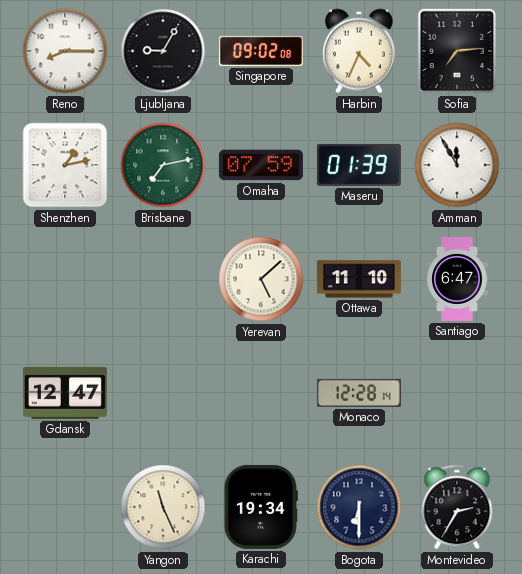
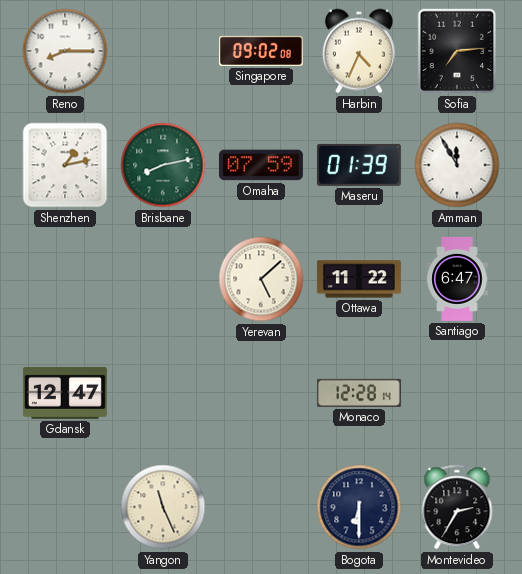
Ljubljana: 9:05 -> none
Brisbane: 7:13 -> 8:13
Ottawa: 11:10 -> 11:22
Karachi: 19:34 -> none
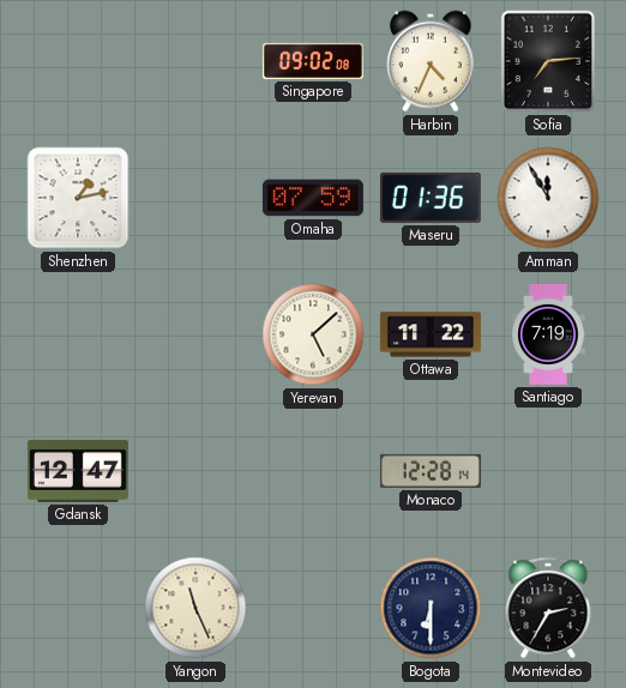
Reno: 8:15 -> none
Brisbane: 8:13 -> none
Maseru: 01:39 -> 01:36
Santiago: 6:47 -> 7:19
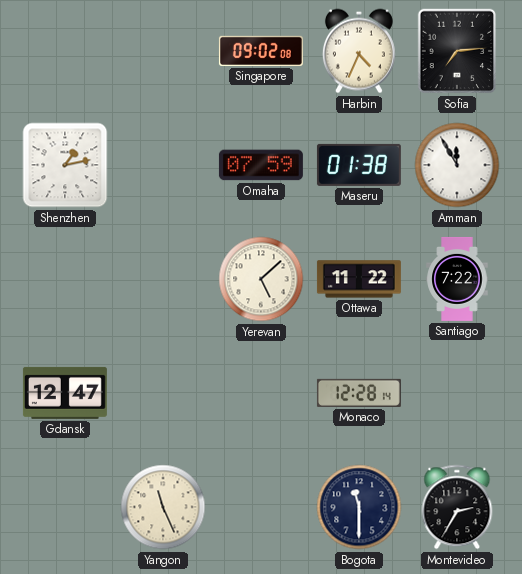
Maseru: 01:36 -> 01:38
Santiago: 7:19 -> 7:22
Bogota: 6:30 -> 11:30
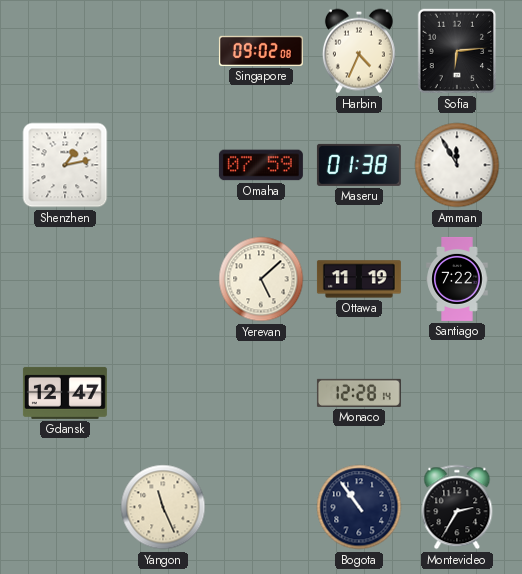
Sofia: 7:14 -> 6:14
Ottawa: 11:22 -> 11:19
Bogota: 11:30 -> 10:54
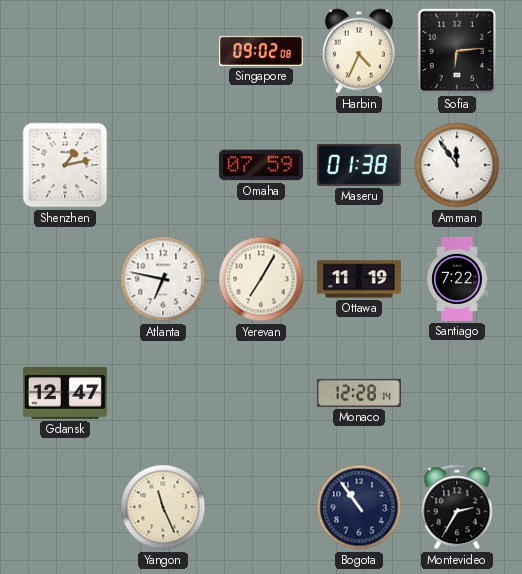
Amman: 11:55 -> 11:54
Atlanta: none -> 6:47
Yerevan: 5:08 -> 7:05
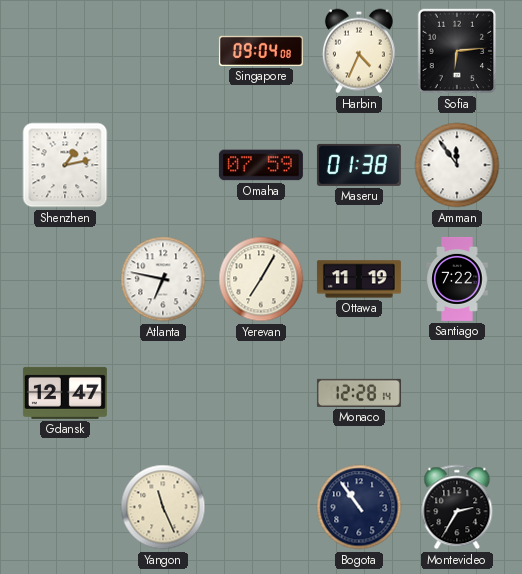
Singapore: 09:02 -> 09:04
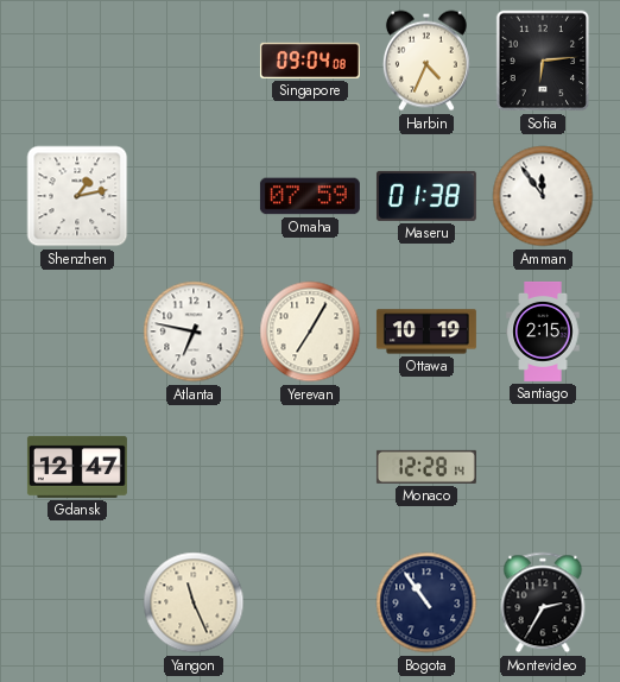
Ottawa: 11:19 -> 10:19
Santiago: 7:22 -> 2:15
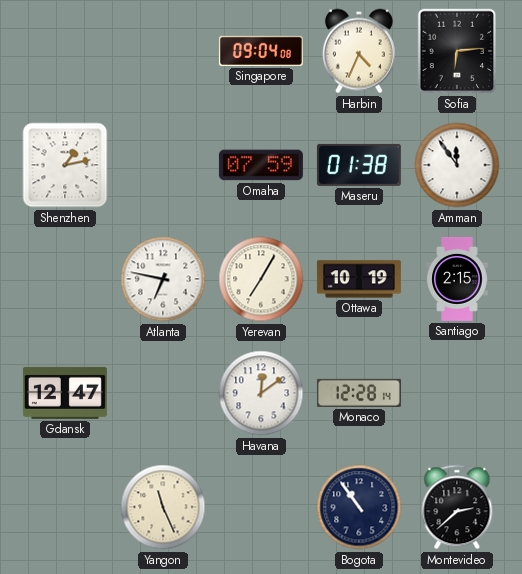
Havana: none -> 12:09
Montevideo: 2:35 -> 2:38
